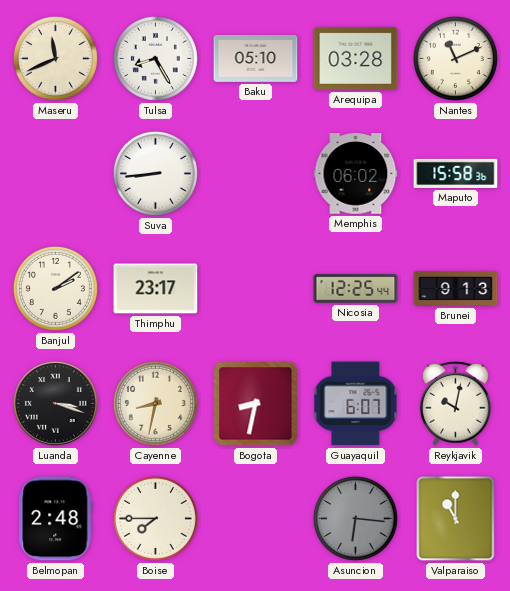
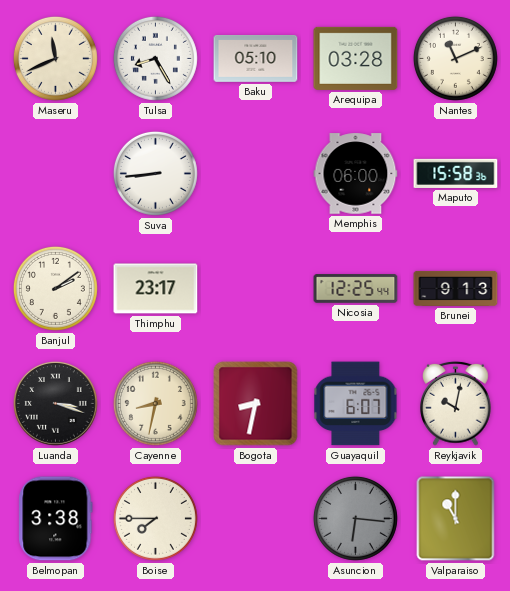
Memphis: 06:02 -> 06:00
Belmopan: 2:48 -> 3:38
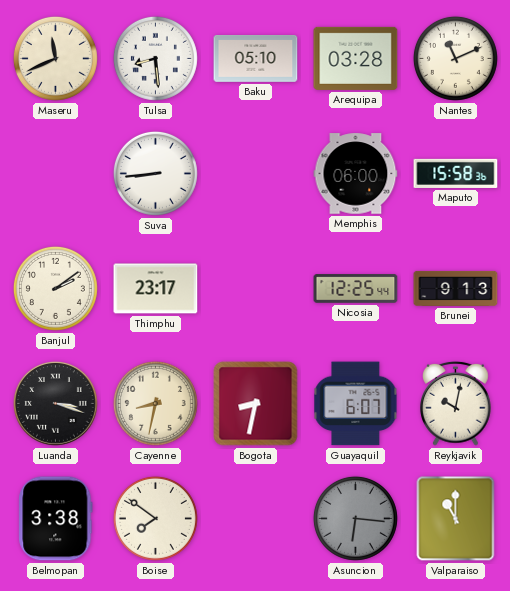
Tulsa: 8:25 -> 8:29
Boise: 7:45 -> 7:51
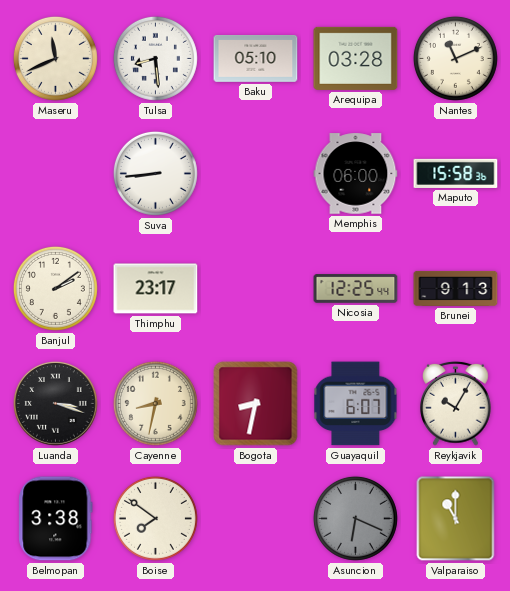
Reykjavik: 10:02 -> 10:05
Asuncion: 6:16 -> 6:19
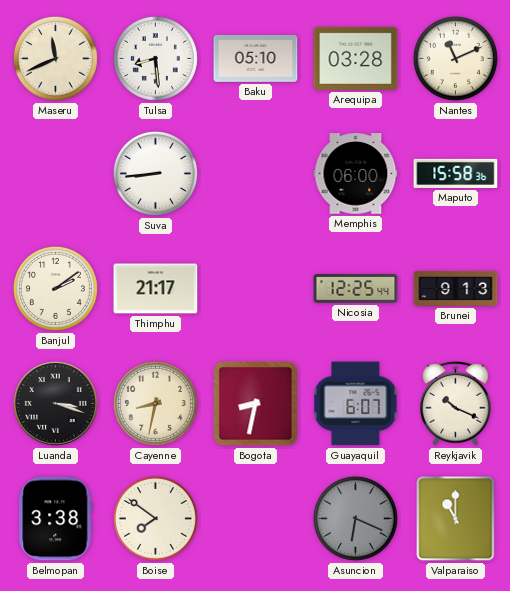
Thimphu: 23:17 -> 21:17
Reykjavik: 10:05 -> 10:19
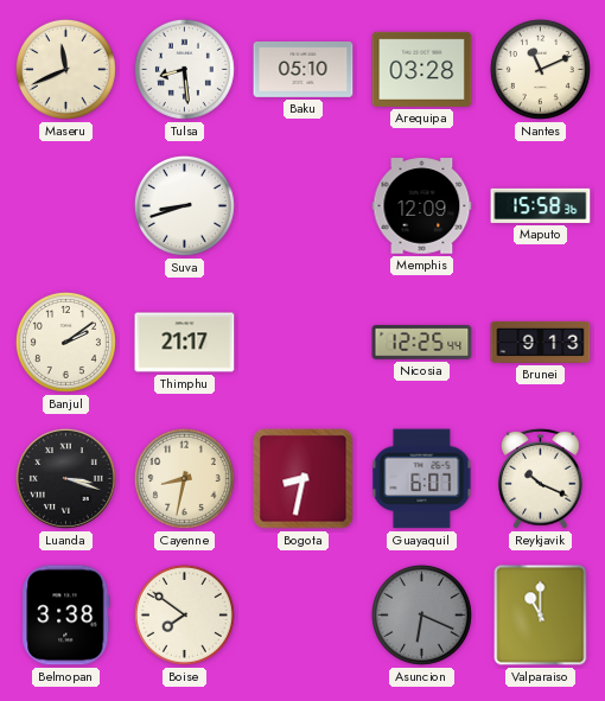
Suva: 8:44 -> 8:42
Memphis: 06:00 -> 12:09
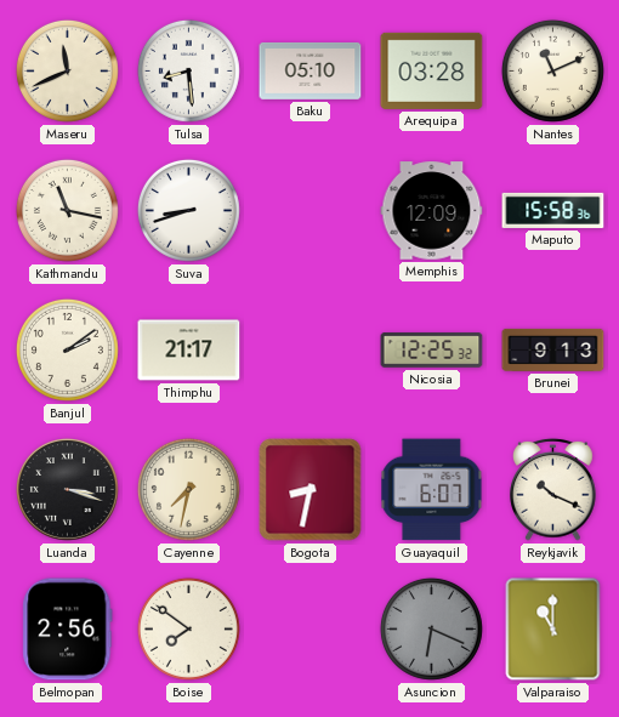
Kathmandu: none -> 11:17
Nicosia: 12:25:44 -> 12:25:32
Cayenne: 8:32 -> 7:32
Belmopan: 3:38 -> 2:56
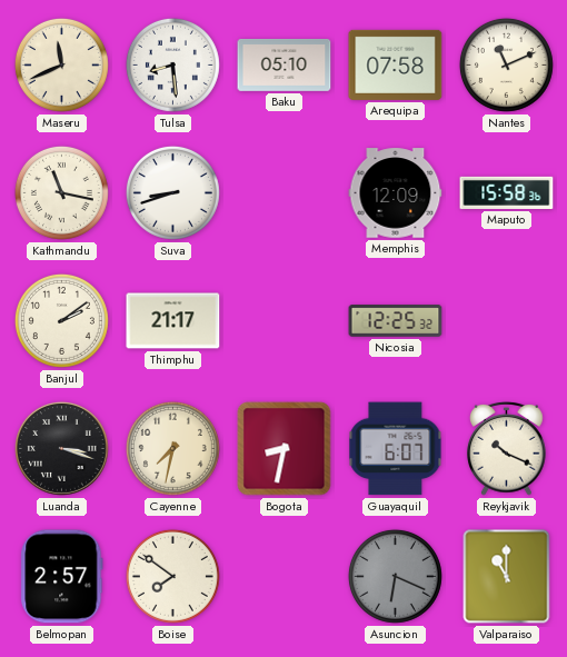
Arequipa: 03:28 -> 07:58
Brunei: 9:13 -> none
Belmopan: 2:56 -> 2:57
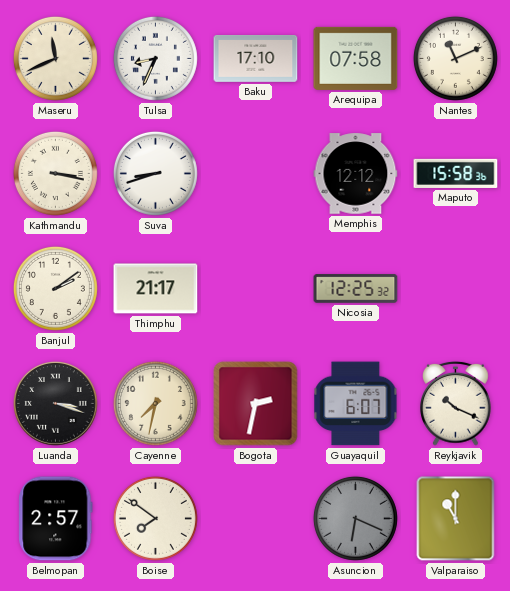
Tulsa: 8:29 -> 8:34
Baku: 05:10 -> 17:10
Kathmandu: 11:17 -> 3:17
Memphis: 12:09 -> 12:12
Bogota: 8:32 -> 2:32
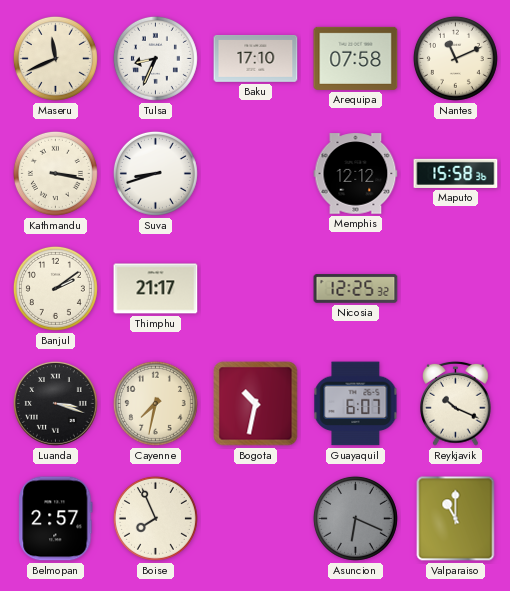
Bogota: 2:32 -> 10:32
Boise: 7:51 -> 7:56
